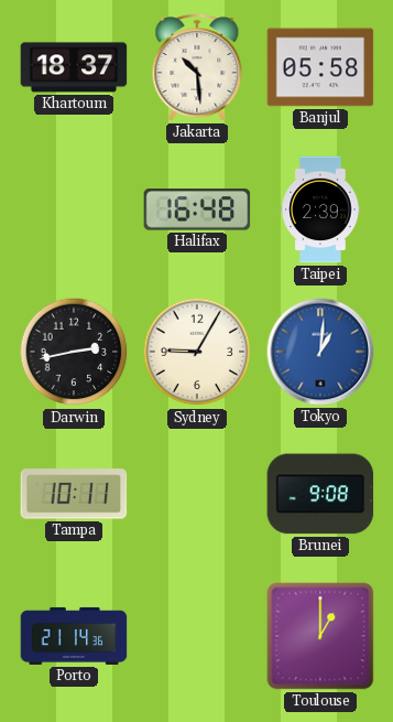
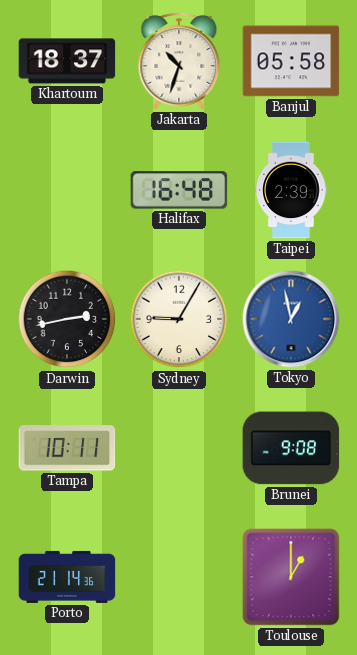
Jakarta: 10:29 -> 10:33
Tokyo: 1:01 -> 12:58
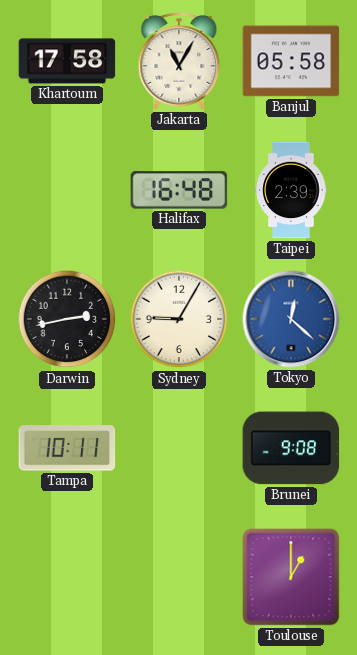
Khartoum: 18:37 -> 17:58
Jakarta: 10:33 -> 11:05
Tokyo: 12:58 -> 12:22
Porto: 21:14 -> none
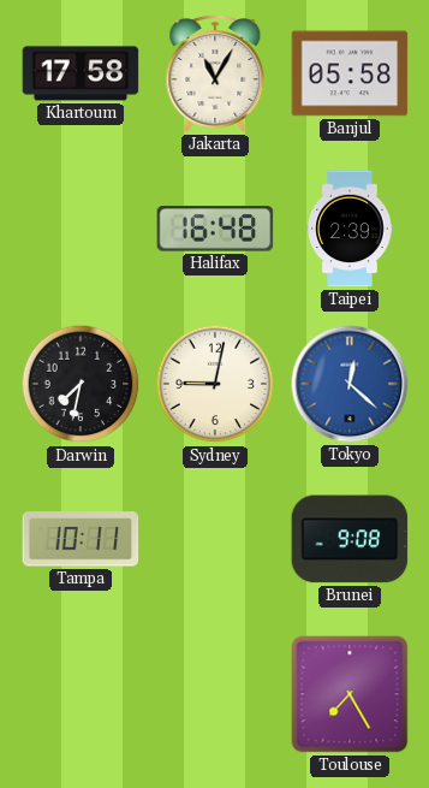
Darwin: 2:43 -> 7:32
Sydney: 9:05 -> 9:02
Toulouse: 1:00 -> 7:25
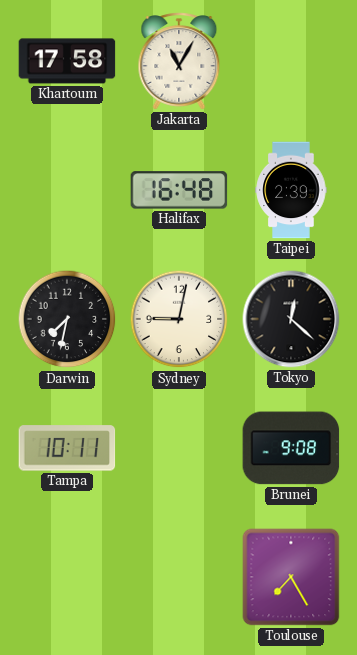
Banjul: 05:58 -> none
Tokyo dial: blue -> black
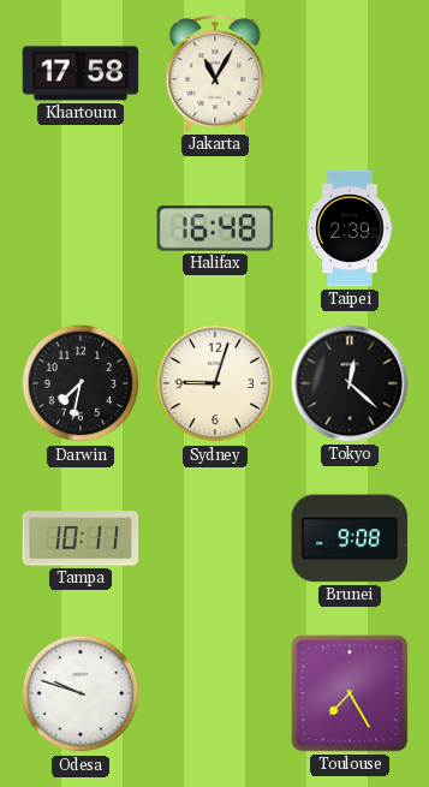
Sydney: 9:02 -> 9:03
Odesa: none -> 9:48
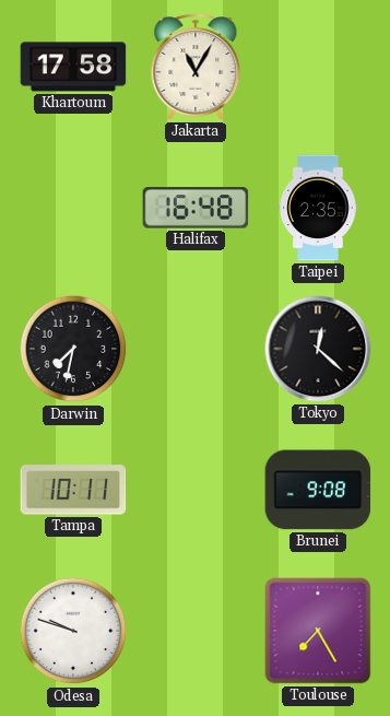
Taipei: 2:39 -> 2:35
Sydney: 9:03 -> none
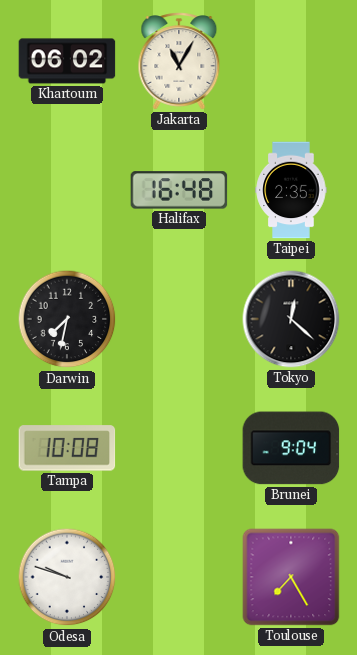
Khartoum: 17:58 -> 06:02
Tampa: 10:11 -> 10:08
Brunei: 9:08 -> 9:04
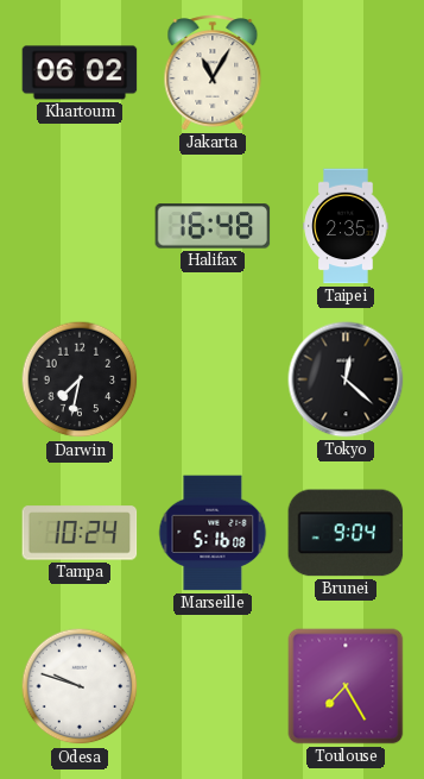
Tampa: 10:08 -> 10:24
Marseille: none -> 5:16
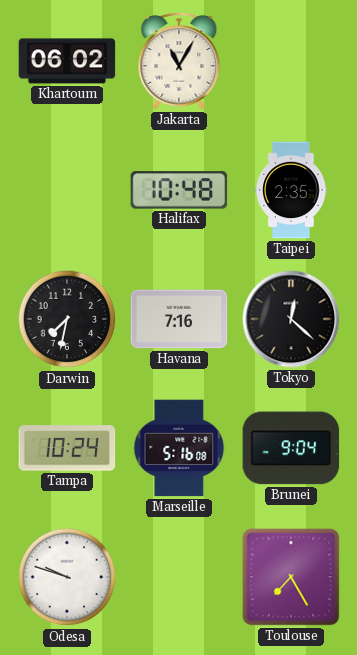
Halifax: 16:48 -> 10:48
Havana: none -> 7:16
